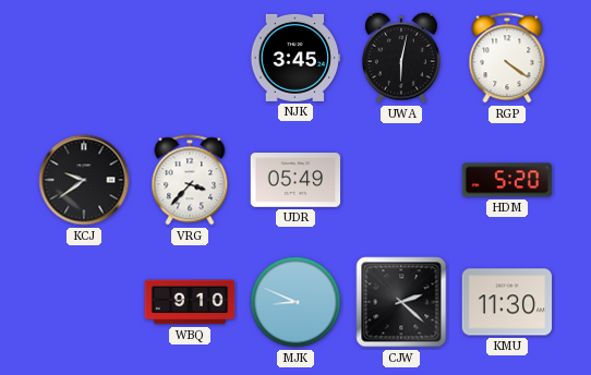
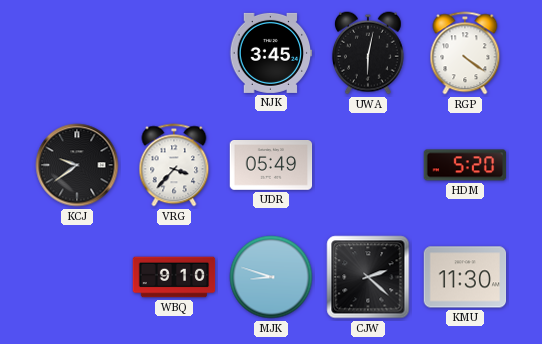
MJK: 8:49 -> 8:48
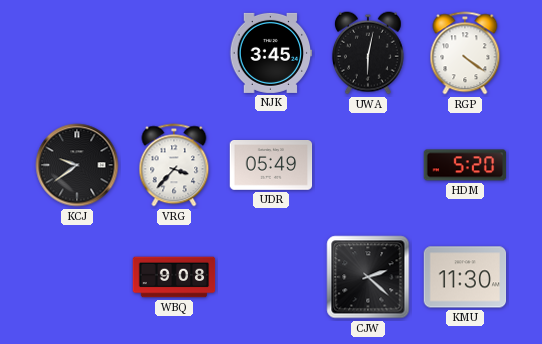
WBQ: 9:10 -> 9:08
MJK: 8:48 -> none
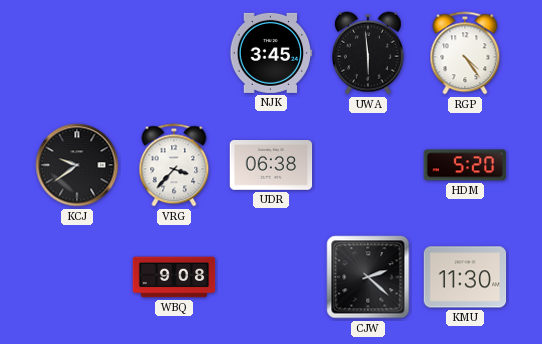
UWA: 6:02 -> 5:59
RGP: 4:21 -> 4:24
UDR: 05:49 -> 06:38
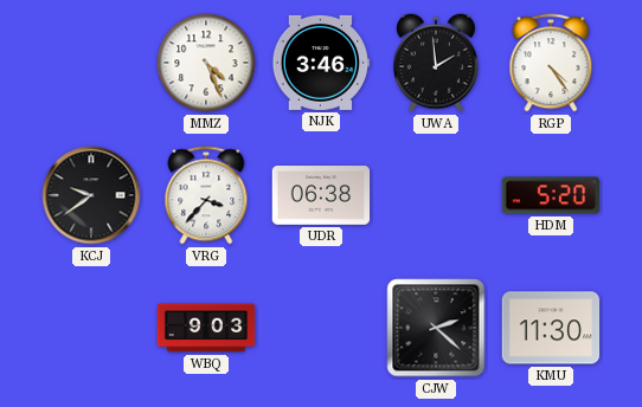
MMZ: none -> 4:26
NJK: 3:45 -> 3:46
UWA: 5:59 -> 1:59
WBQ: 9:08 -> 9:03
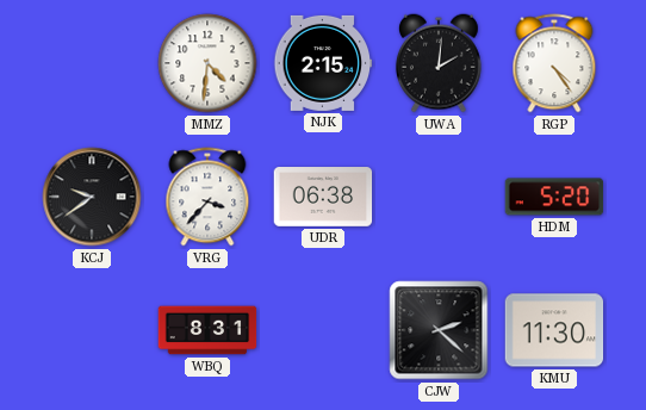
MMZ: 4:26 -> 4:31
NJK: 3:46 -> 2:15
UWA: 1:59 -> 2:01
WBQ: 9:03 -> 8:31
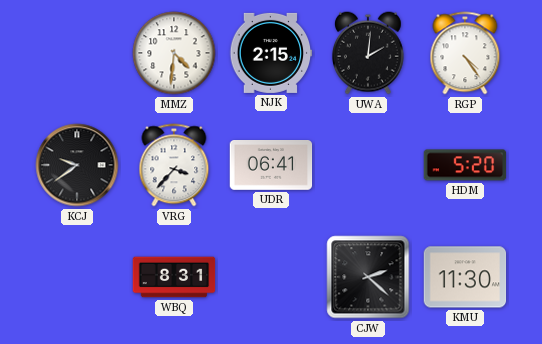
UDR: 06:38 -> 06:41
